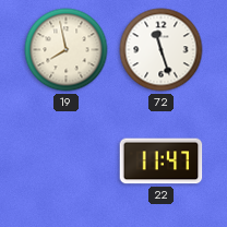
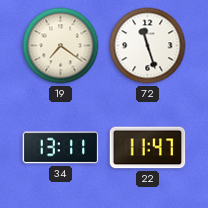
19: 7:58 -> 7:21
34: none -> 13:11
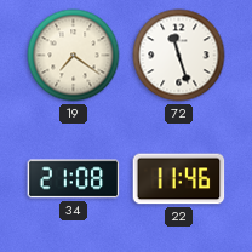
34: 13:11 -> 21:08
22: 11:47 -> 11:46
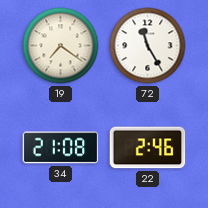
72: 11:27 -> 11:25
22: 11:46 -> 2:46
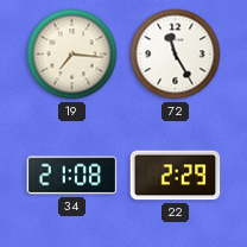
19: 7:21 -> 7:16
22: 2:46 -> 2:29
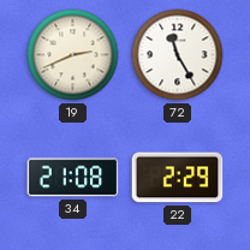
19: 7:16 -> 2:41
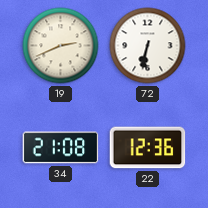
72: 11:25 -> 6:32
22: 2:29 -> 12:36
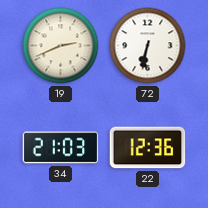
34: 21:08 -> 21:03
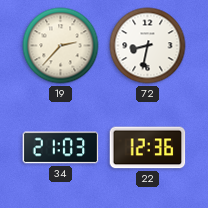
19: 2:41 -> 2:37
72: 6:32 -> 8:32
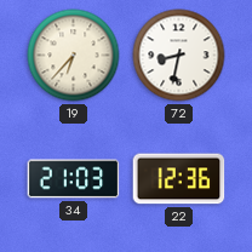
19: 2:37 -> 6:37
